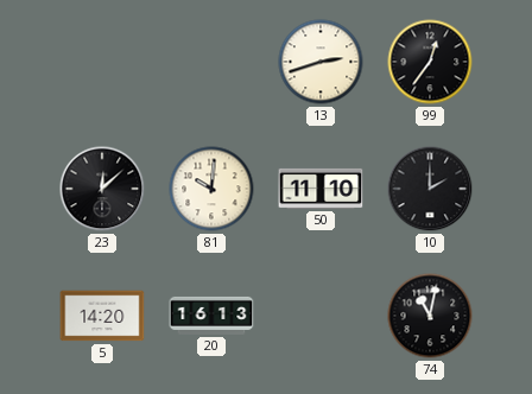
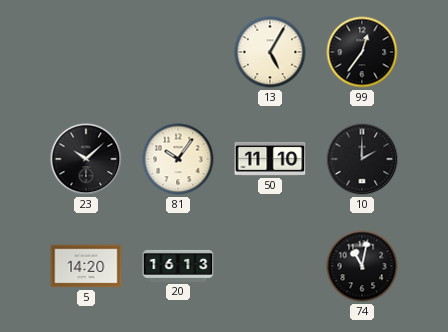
13: 2:42 -> 5:05
23: 12:08 -> 10:08
81: 10:01 -> 10:06
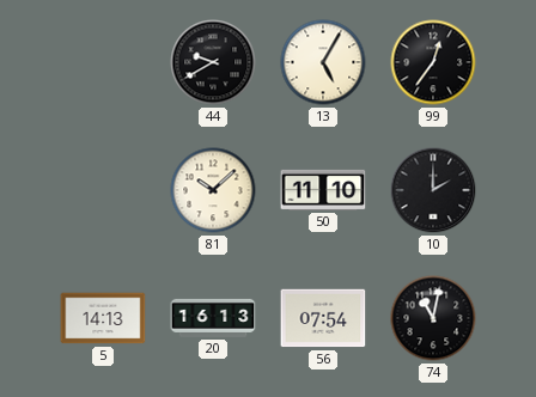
44: none -> 9:40
23: 10:08 -> none
81: 10:06 -> 10:08
5: 14:20 -> 14:13
56: none -> 07:54
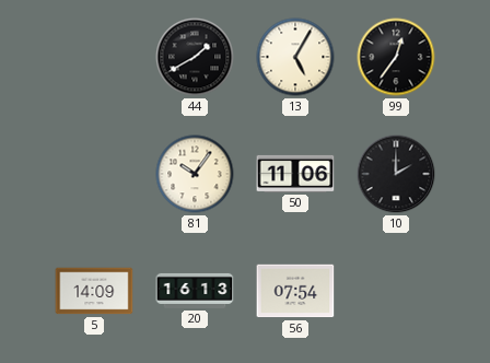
44: 9:40 -> 1:40
81: 10:08 -> 10:06
50: 11:10 -> 11:06
5: 14:13 -> 14:09
74: 11:02 -> none
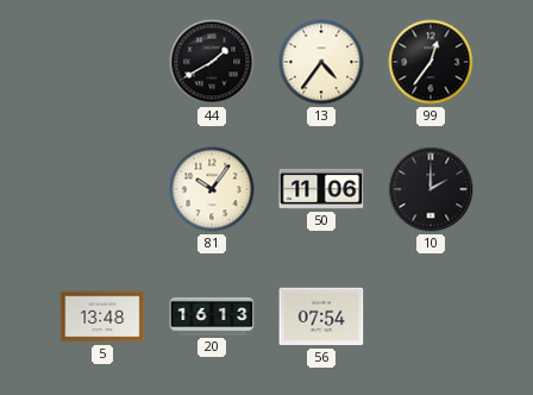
13: 5:05 -> 4:36
5: 14:09 -> 13:48
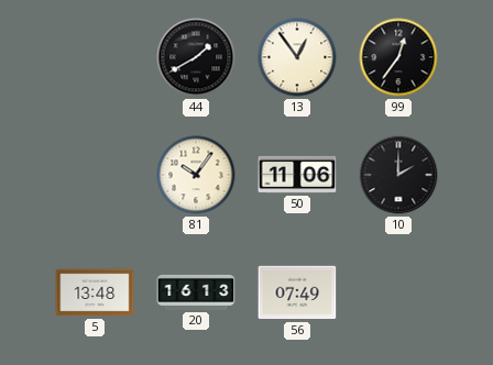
13: 4:36 -> 12:54
56: 07:54 -> 07:49
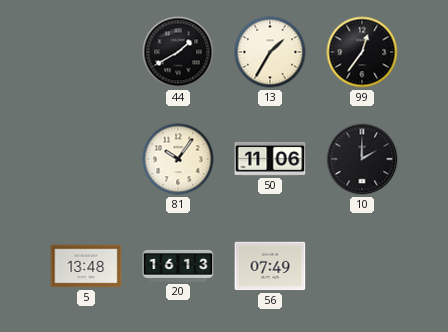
13: 12:54 -> 1:35
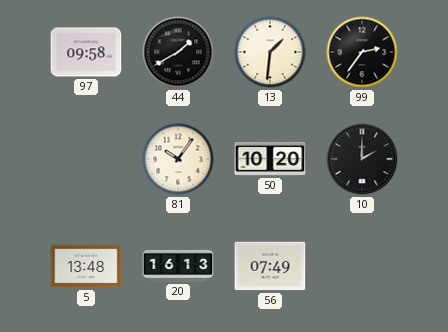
97: none -> 09:58
13: 1:35 -> 1:31
99: 12:36 -> 2:36
50: 11:06 -> 10:20
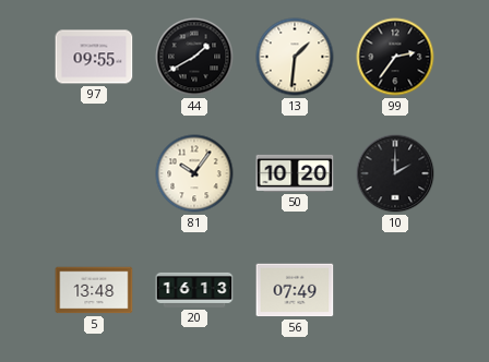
97: 09:58 -> 09:55
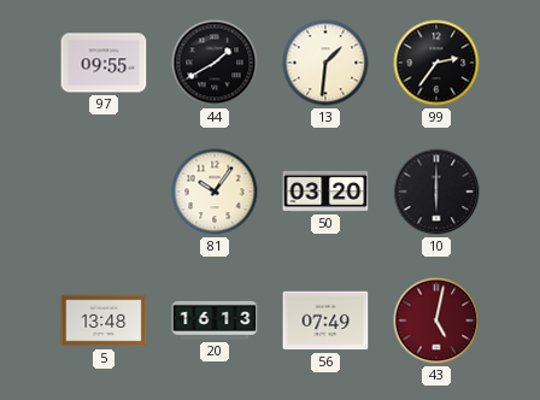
50: 10:20 -> 03:20
10: 2:00 -> 6:00
43: none -> 5:02
